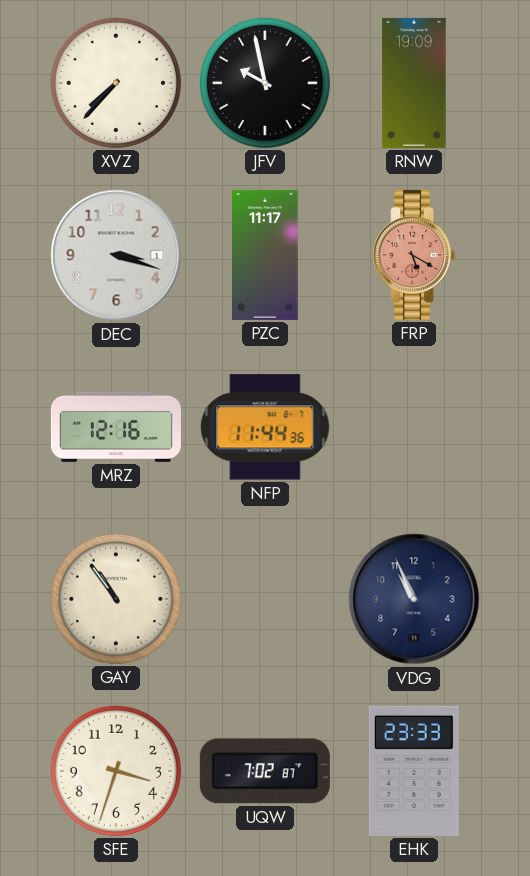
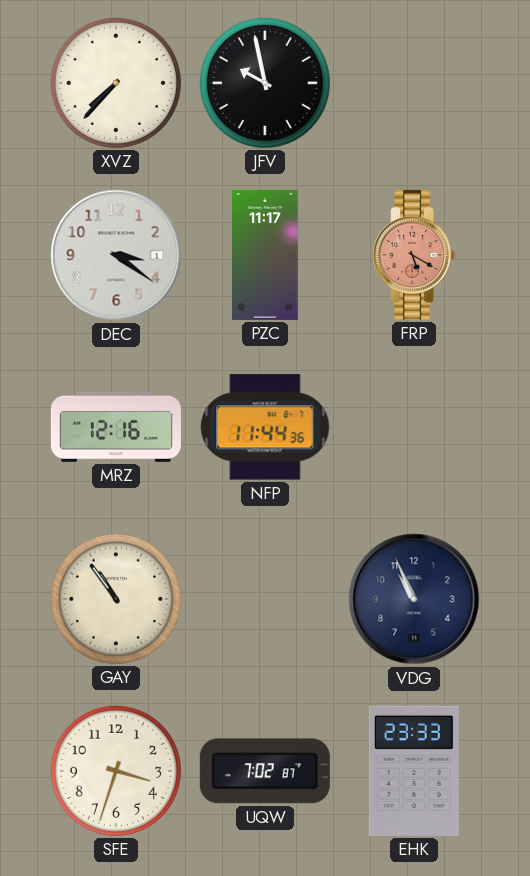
RNW: 19:09 -> none
DEC: 3:18 -> 3:21
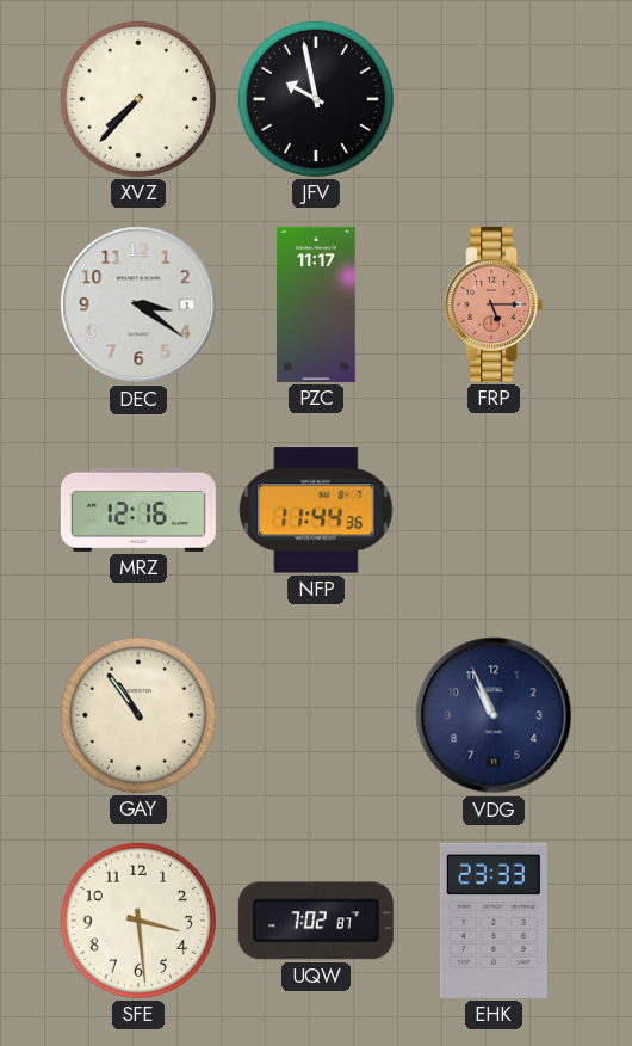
FRP: 5:20 -> 5:15
SFE: 3:33 -> 3:29
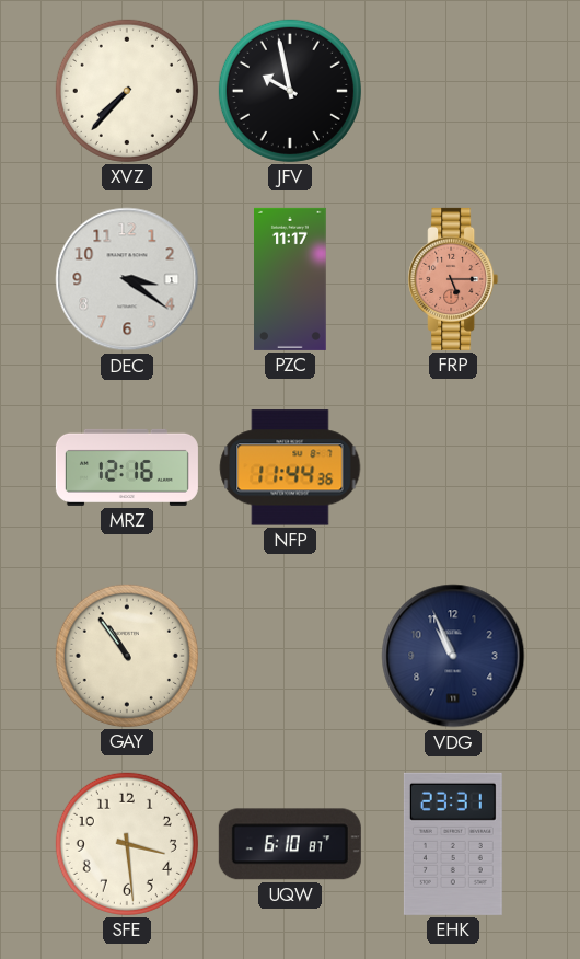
UQW: 7:02 -> 6:10
EHK: 23:33 -> 23:31
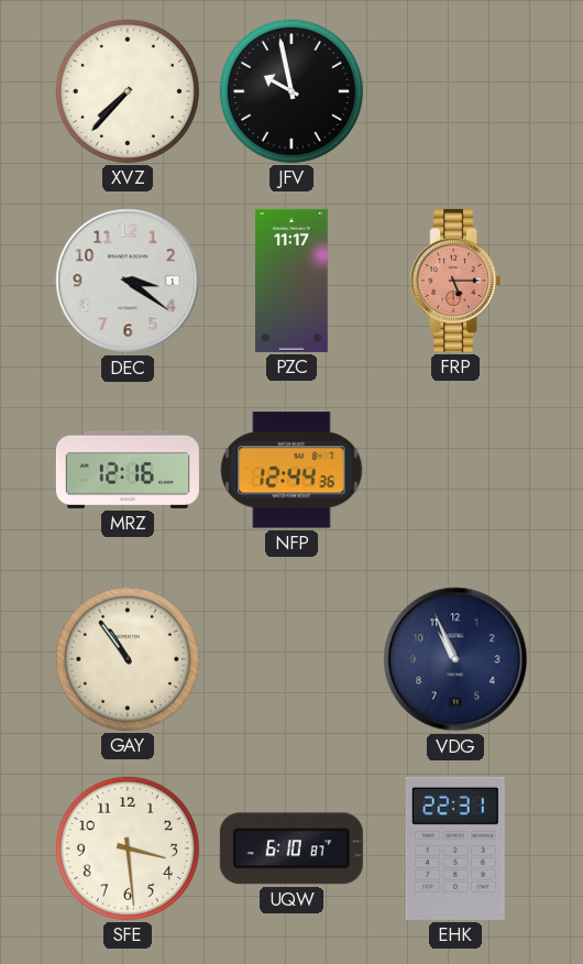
NFP: 11:44 -> 12:44
EHK: 23:31 -> 22:31
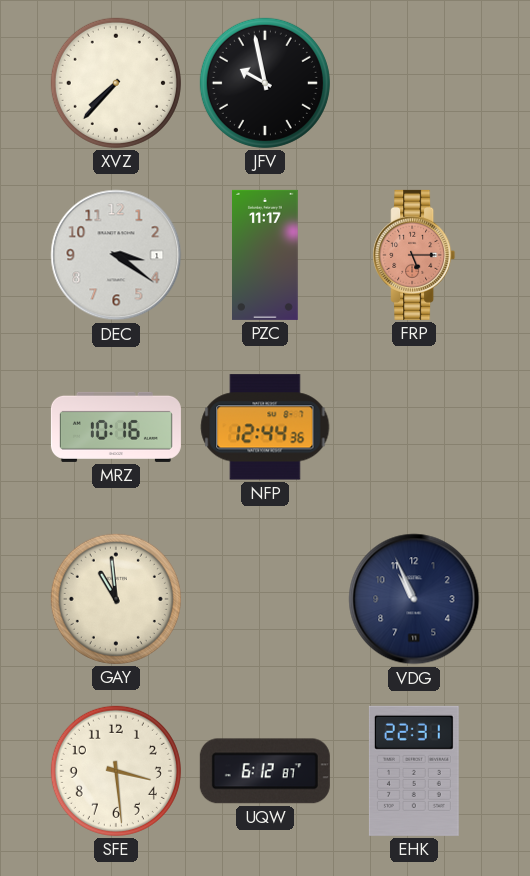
MRZ: 12:16 -> 10:16
GAY: 10:54 -> 10:59
UQW: 6:10 -> 6:12
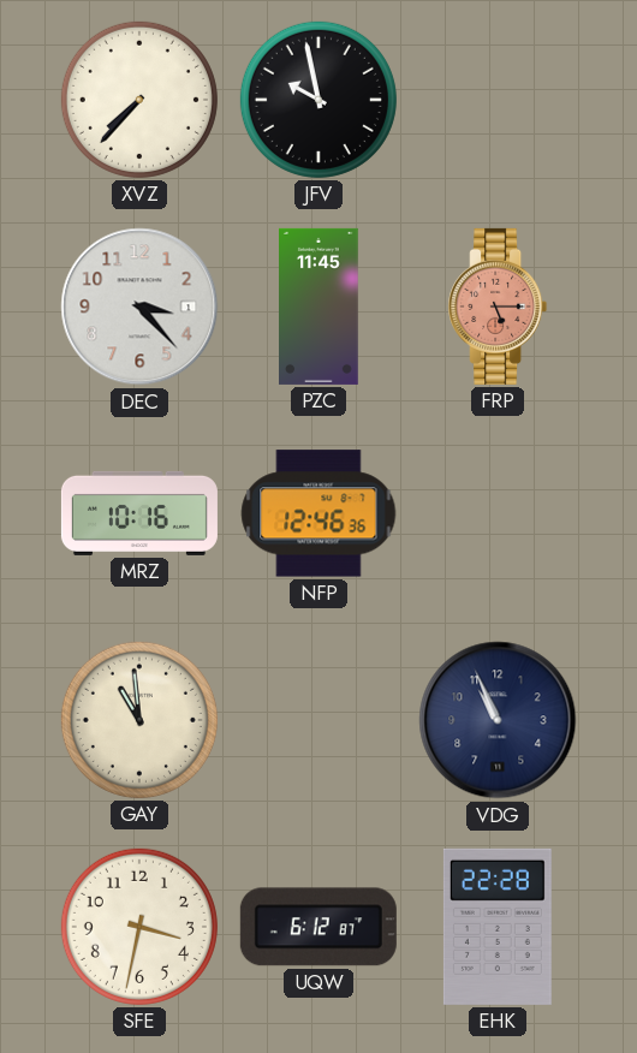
DEC: 3:21 -> 3:23
PZC: 11:17 -> 11:45
NFP: 12:44 -> 12:46
SFE: 3:29 -> 3:32
EHK: 22:31 -> 22:28
